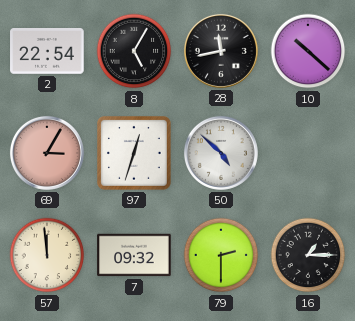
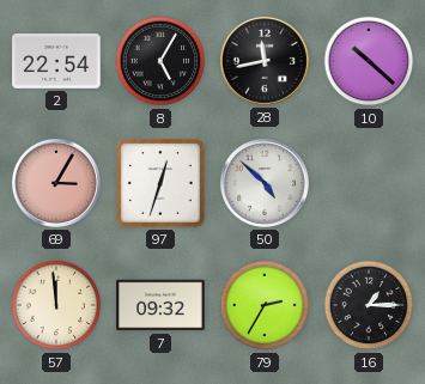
79: 2:30 -> 2:35
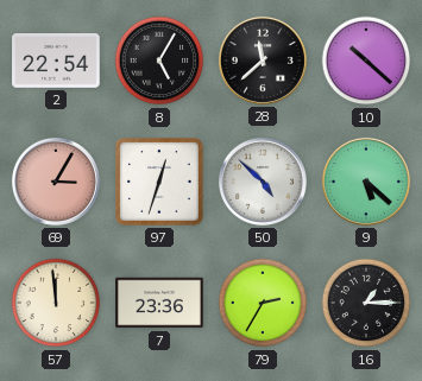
28: 11:43 -> 11:38
9: none -> 5:22
7: 09:32 -> 23:36
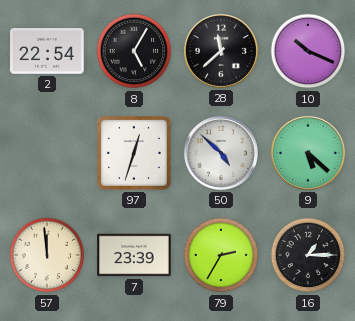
10: 10:22 -> 10:19
69: 3:05 -> none
7: 23:36 -> 23:39
